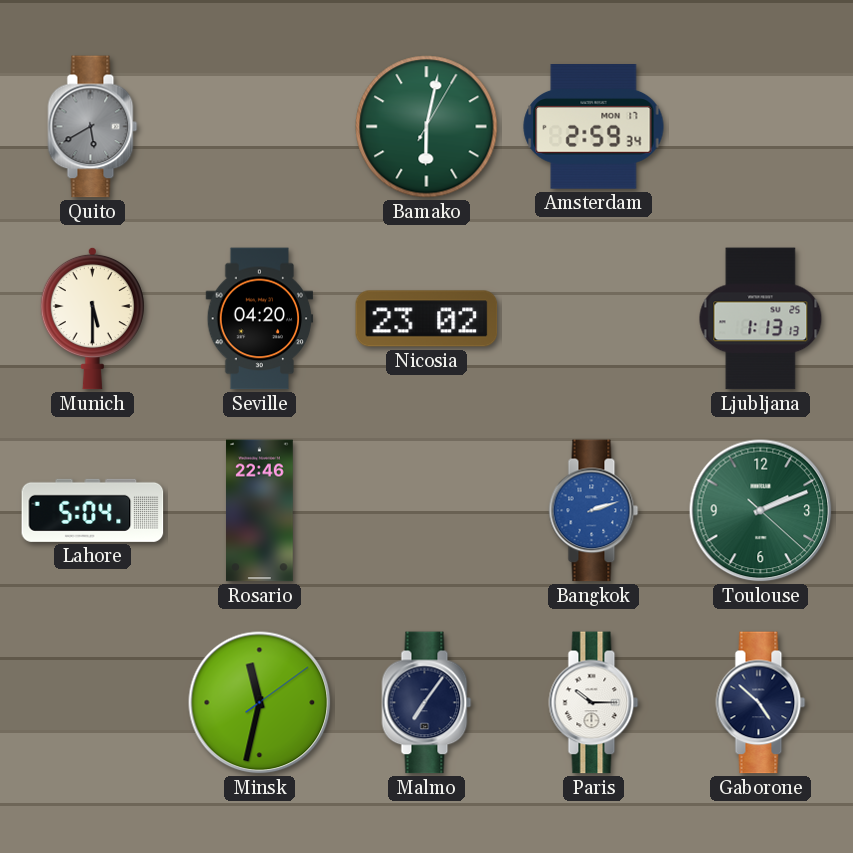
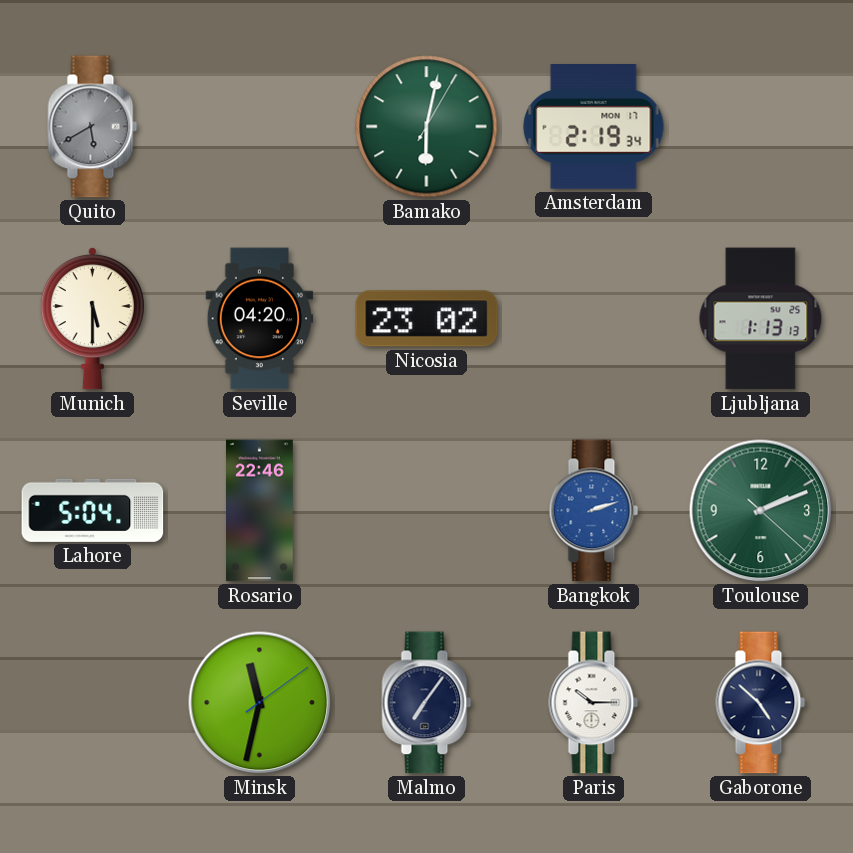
Amsterdam: 2:59 -> 2:19
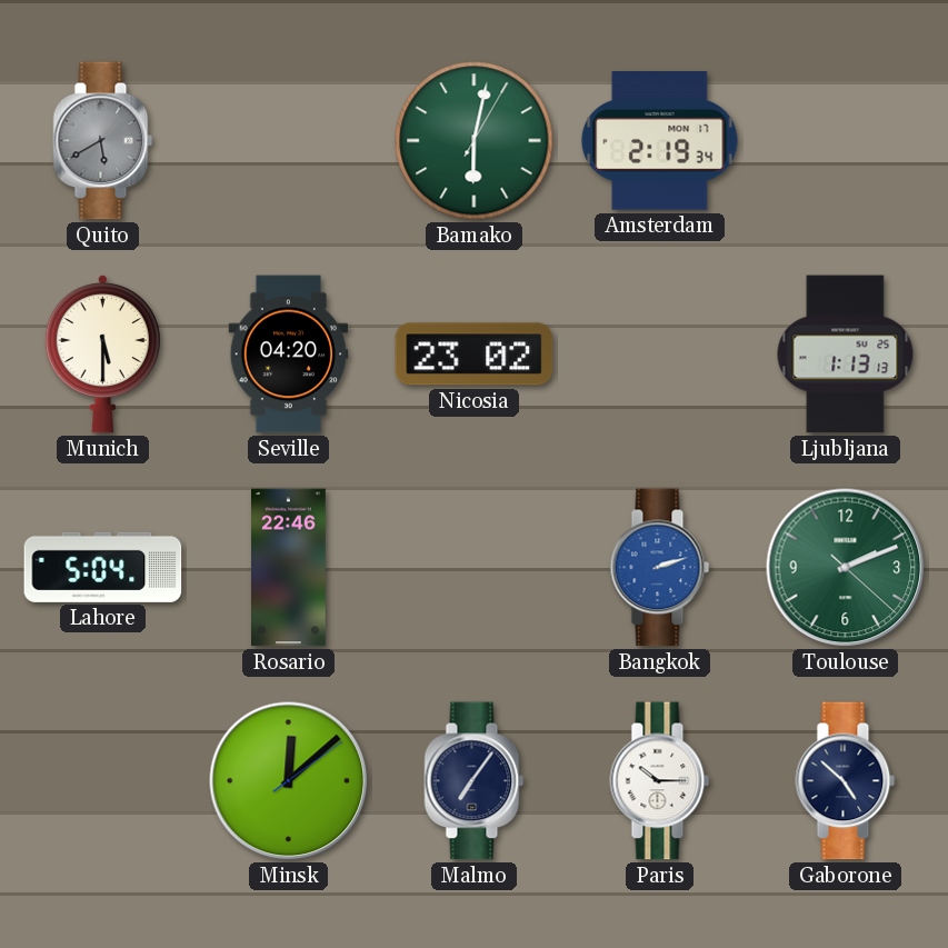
Minsk: 11:32 -> 12:08
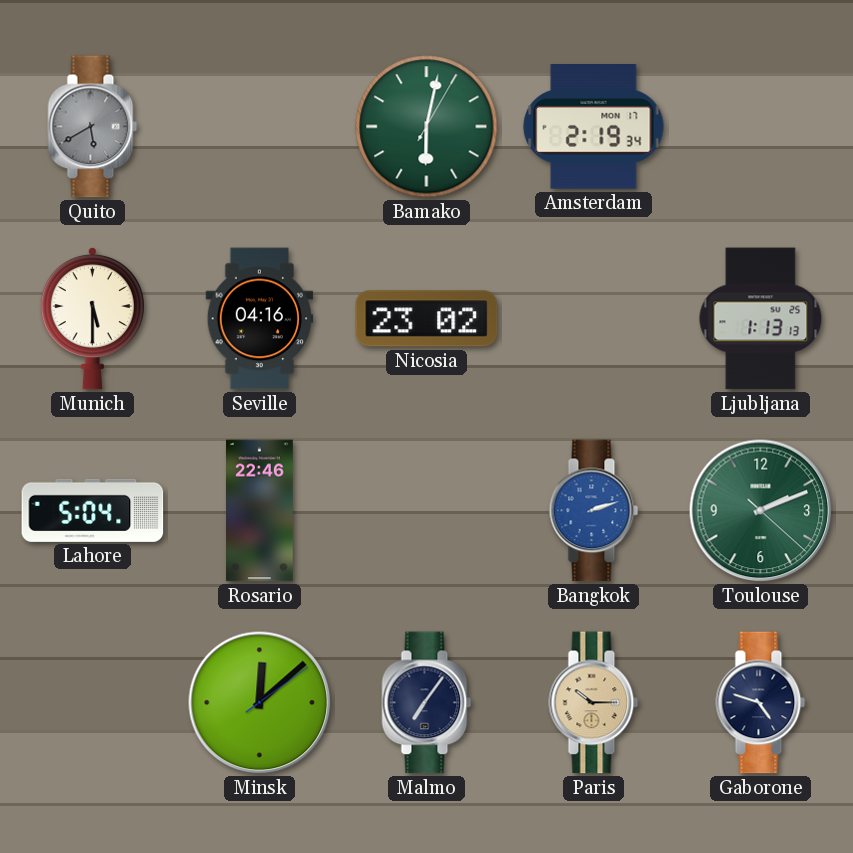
Seville: 04:20 -> 04:16
Paris dial: white -> champagne
Gaborone: 4:52 -> 4:48
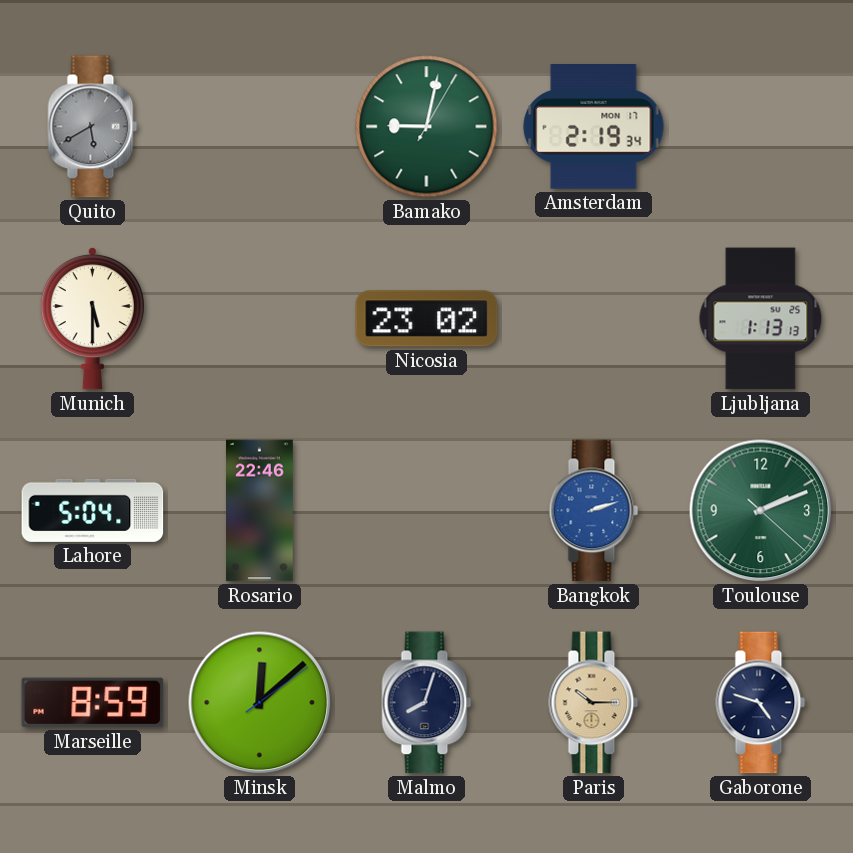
Bamako: 6:02 -> 9:02
Seville: 04:16 -> none
Marseille: none -> 8:59
Malmo: 7:06 -> 8:03
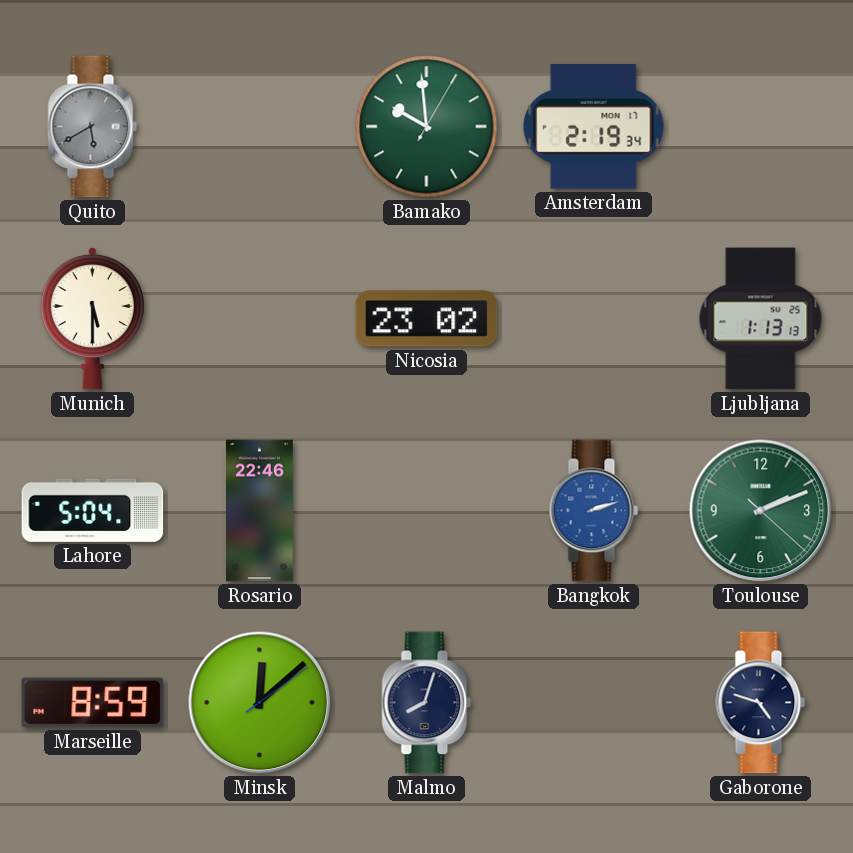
Bamako: 9:02 -> 9:59
Paris: 10:15 -> none
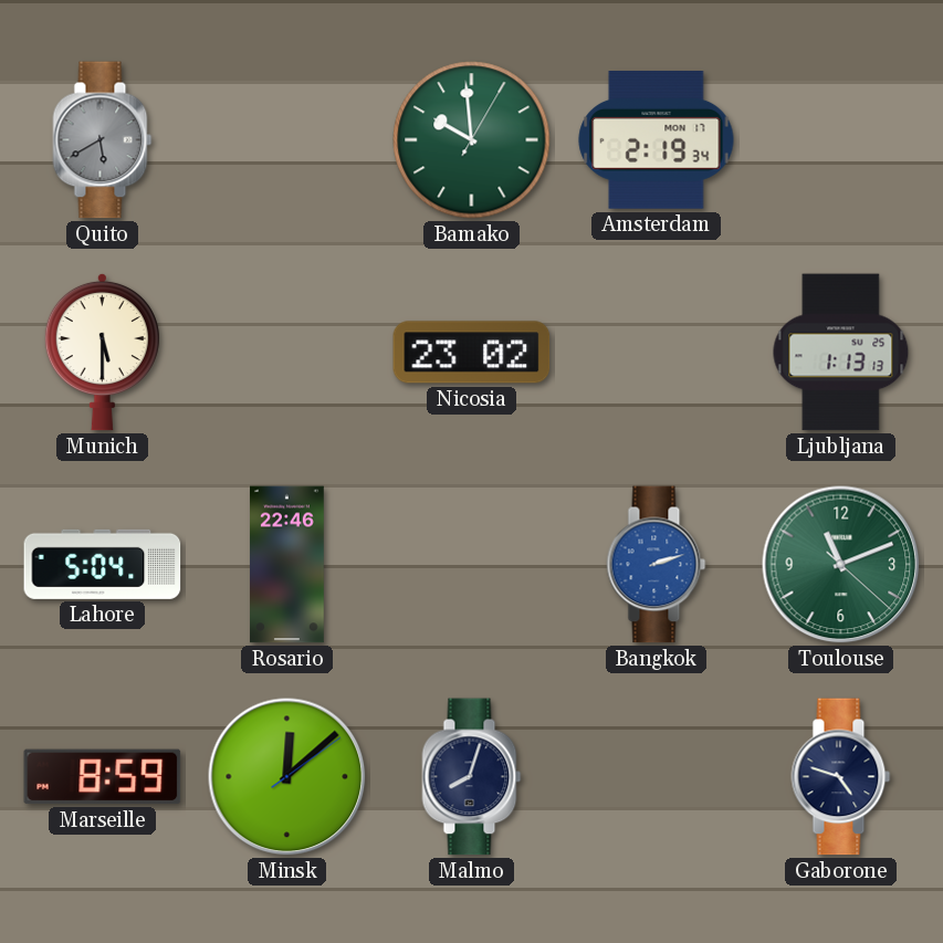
Toulouse: 2:11 -> 11:11
